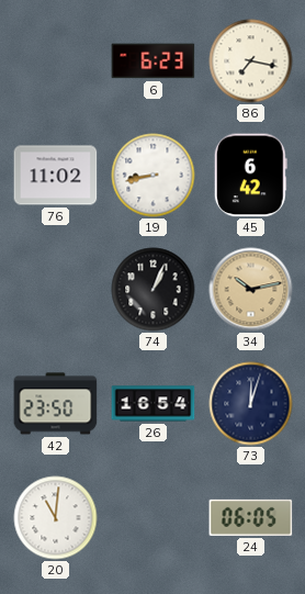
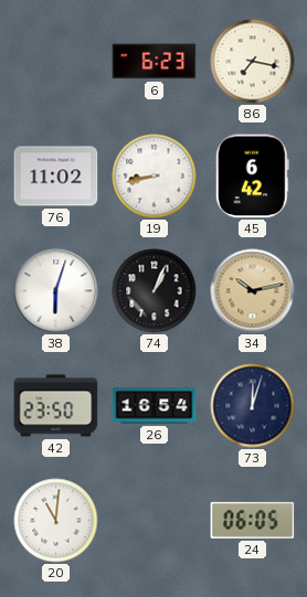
38: none -> 6:03
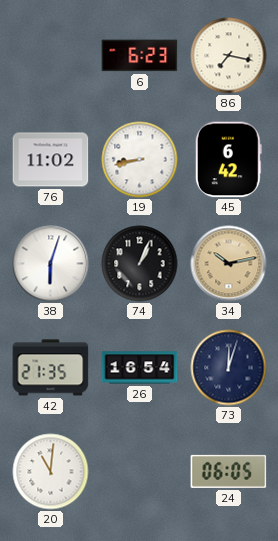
42: 23:50 -> 21:35
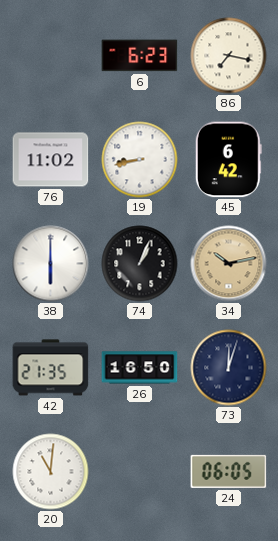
38: 6:03 -> 6:00
26: 16:54 -> 16:50
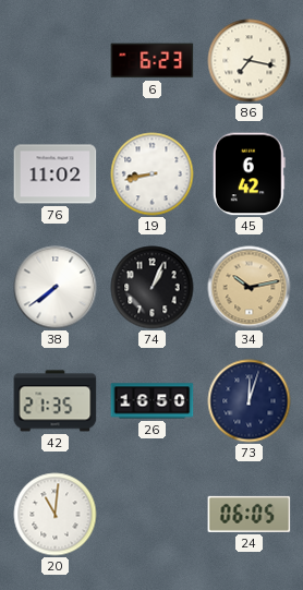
38: 6:00 -> 7:39
